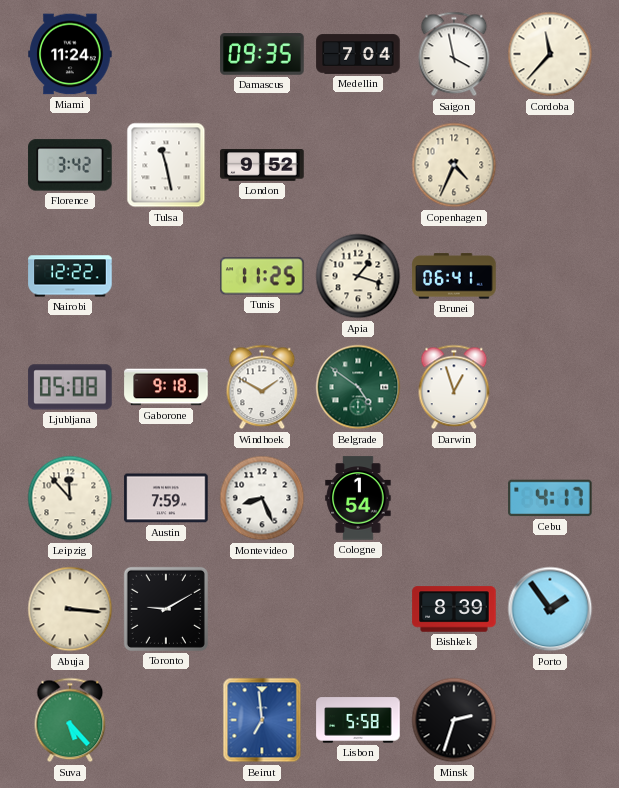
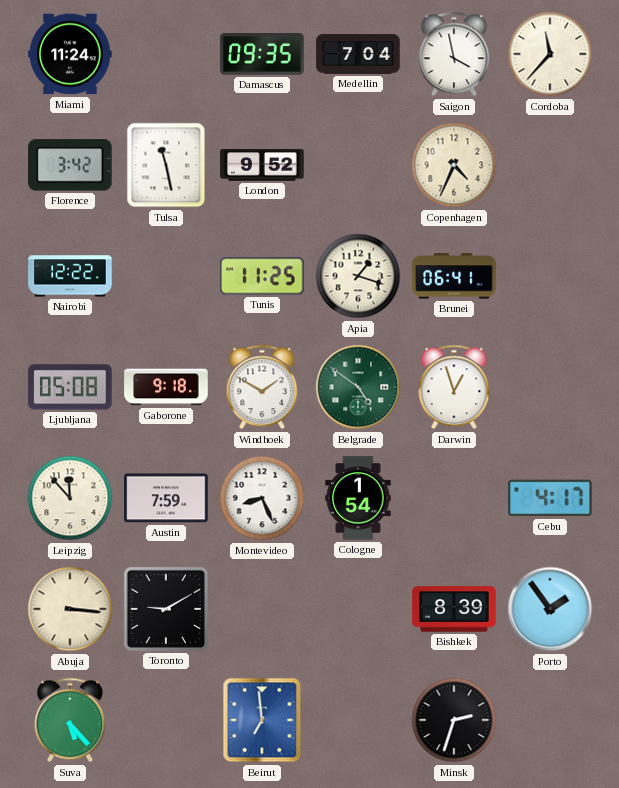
Lisbon: 5:58 -> none
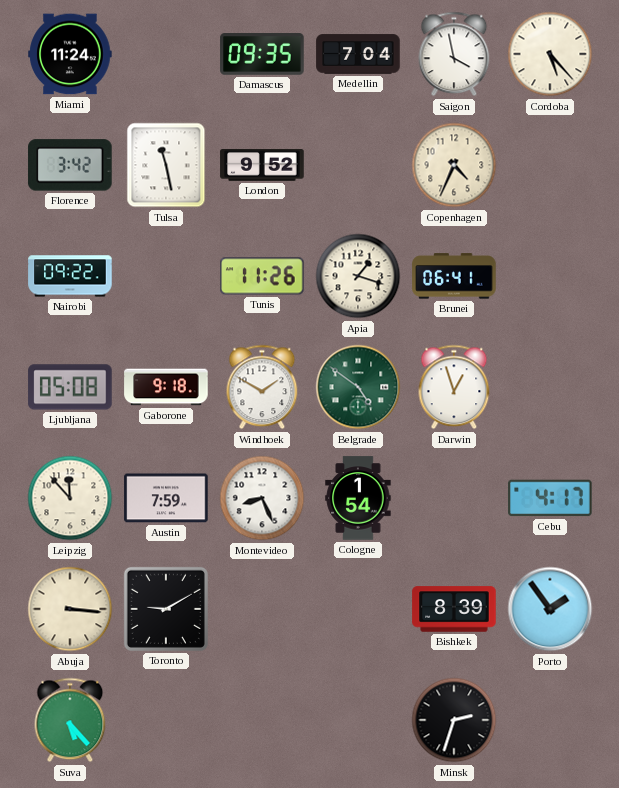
Cordoba: 11:37 -> 5:23
Nairobi: 12:22 -> 09:22
Tunis: 11:25 -> 11:26
Beirut: 6:59 -> none
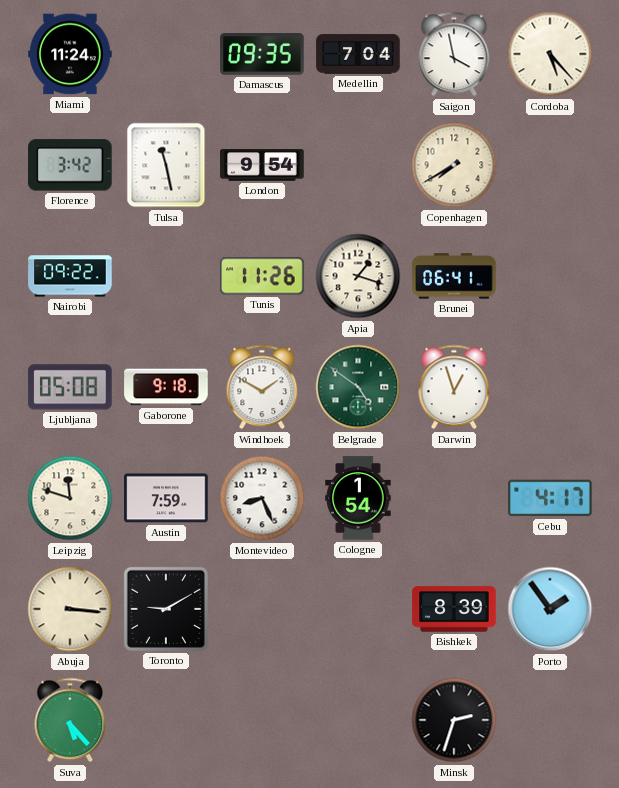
London: 9:52 -> 9:54
Copenhagen: 4:34 -> 7:40
Leipzig: 11:53 -> 11:48
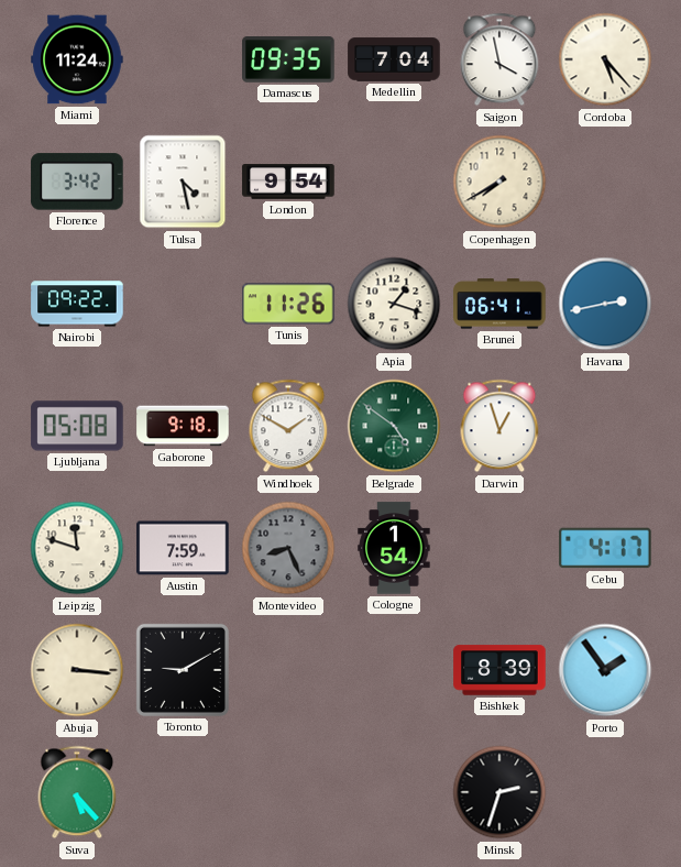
Tulsa: 11:28 -> 4:28
Havana: none -> 2:43
Montevideo dial: white -> grey
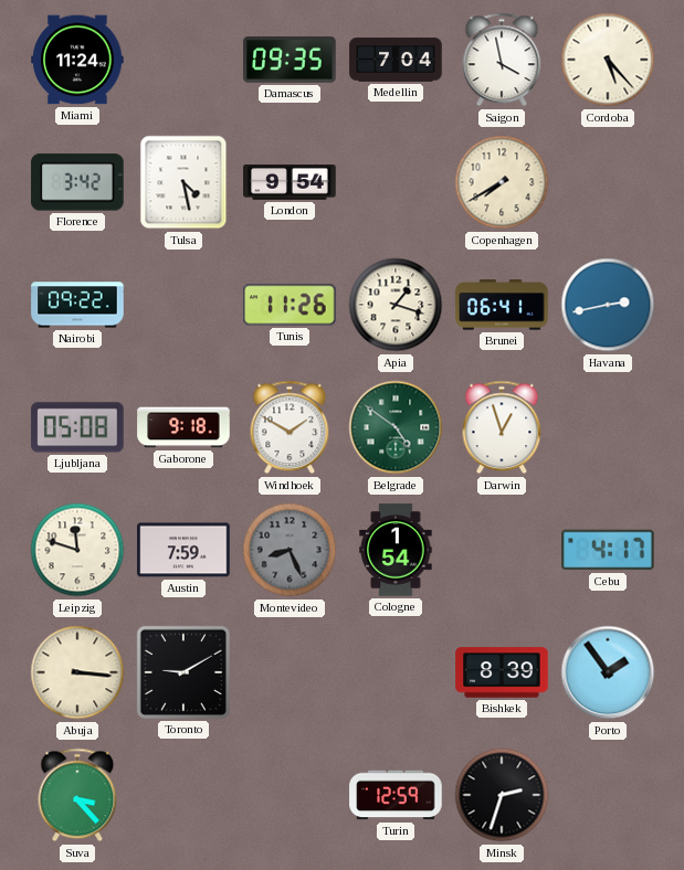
Suva: 5:23 -> 3:23
Turin: none -> 12:59
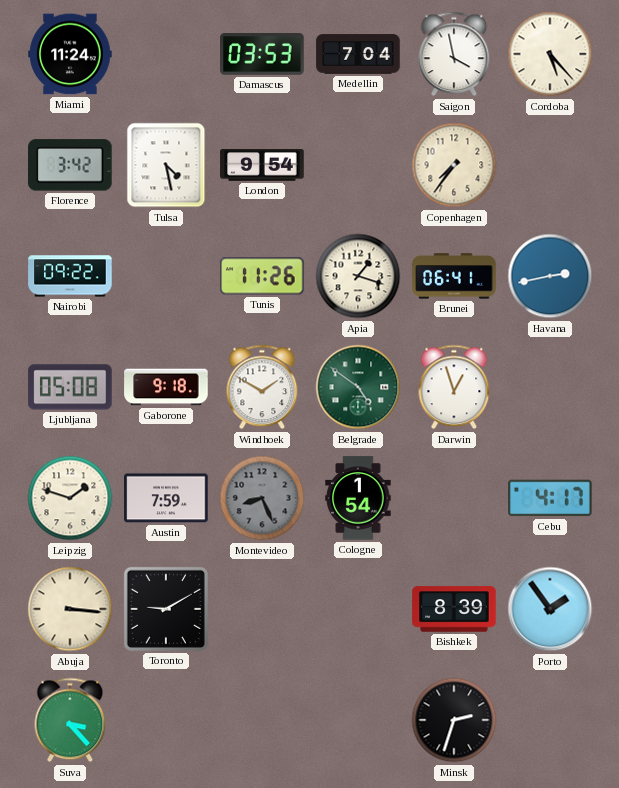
Damascus: 09:35 -> 03:53
Copenhagen: 7:40 -> 7:36
Leipzig: 11:48 -> 1:48
Turin: 12:59 -> none
